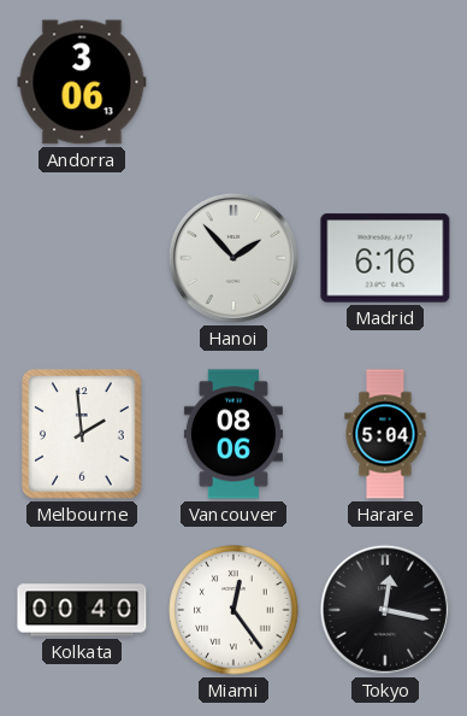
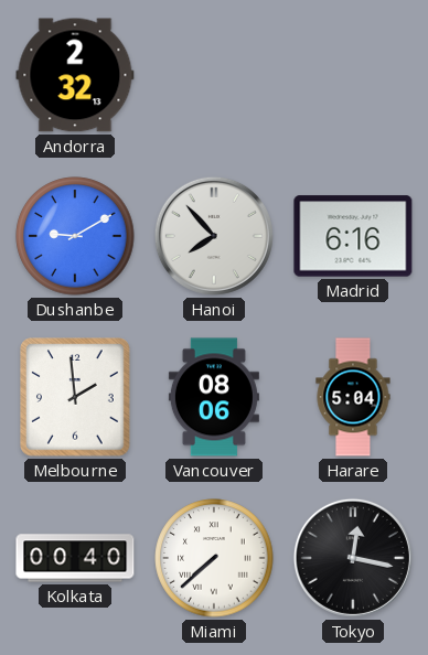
Andorra: 3:06 -> 2:32
Dushanbe: none -> 9:10
Hanoi: 1:53 -> 7:53
Miami: 12:24 -> 7:38
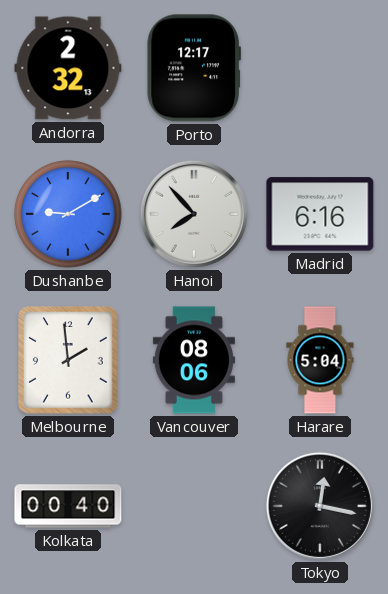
Porto: none -> 12:17
Miami: 7:38 -> none
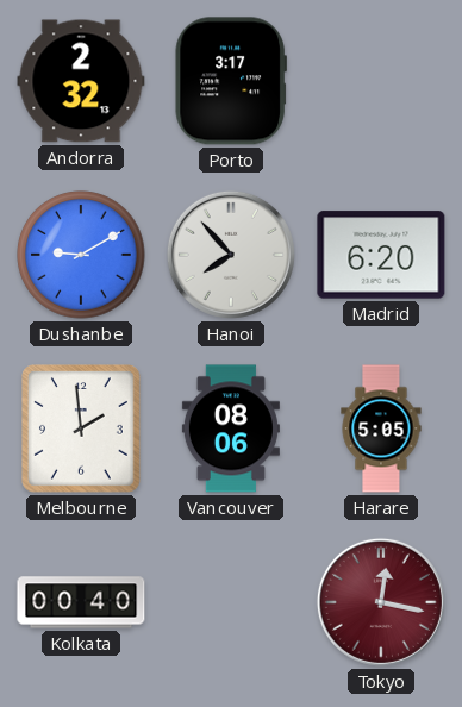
Porto: 12:17 -> 3:17
Madrid: 6:16 -> 6:20
Harare: 5:04 -> 5:05
Tokyo dial: black -> burgundy
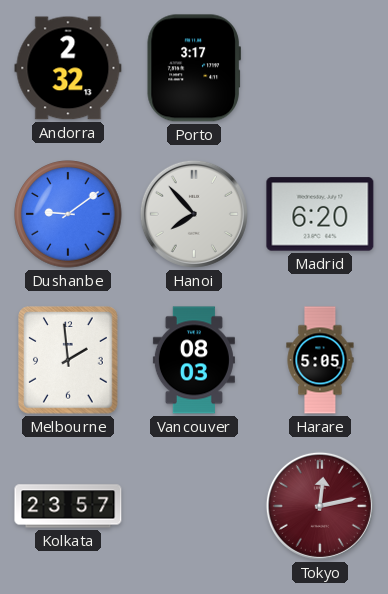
Dushanbe: 9:10 -> 9:09
Vancouver: 08:06 -> 08:03
Kolkata: 00:40 -> 23:57
Tokyo: 12:17 -> 12:13
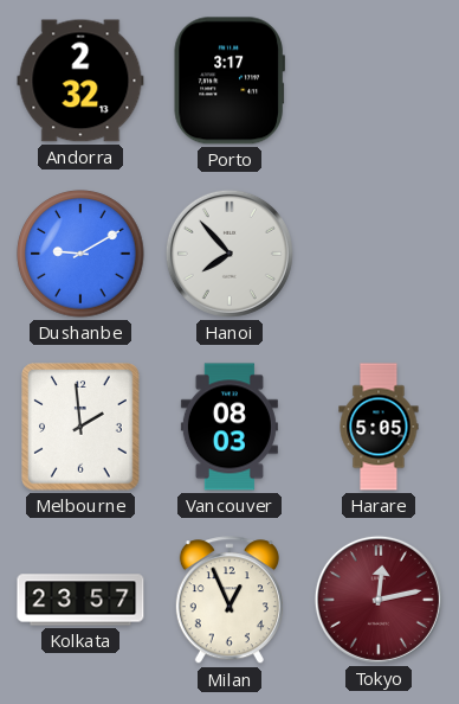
Dushanbe: 9:09 -> 9:10
Madrid: 6:20 -> none
Milan: none -> 12:56
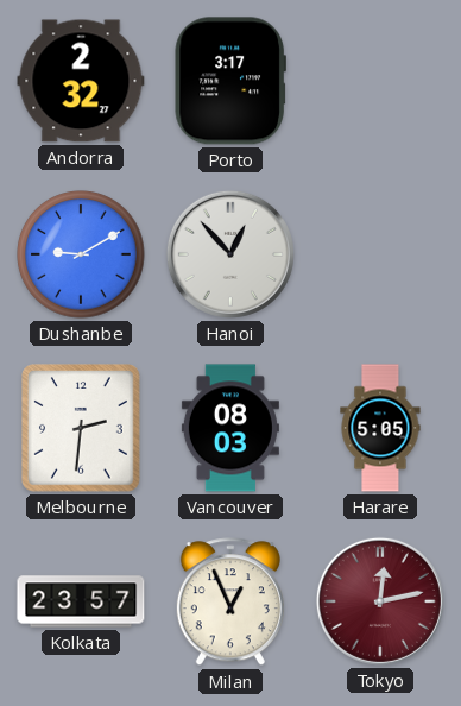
Andorra: 2:32:13 -> 2:32:27
Hanoi: 7:53 -> 12:53
Melbourne: 1:59 -> 2:31
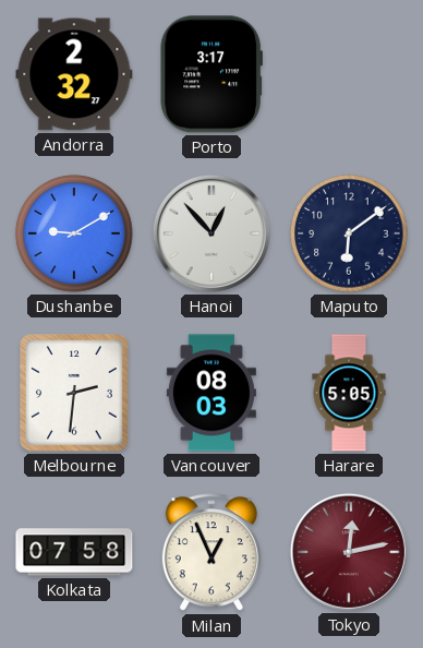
Maputo: none -> 6:09
Kolkata: 23:57 -> 07:58
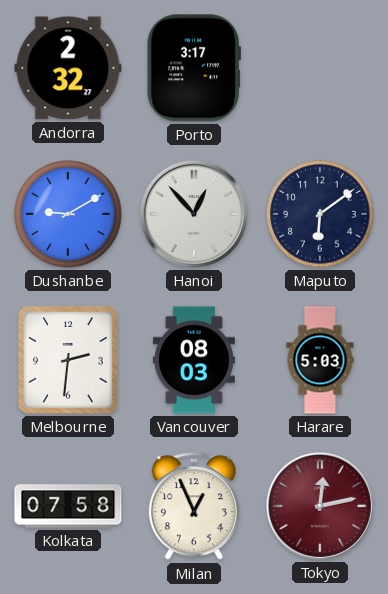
Harare: 5:05 -> 5:03
